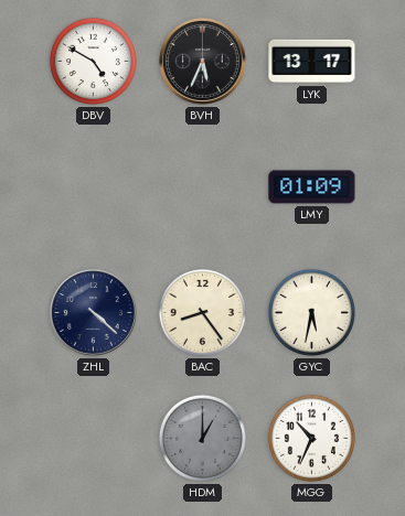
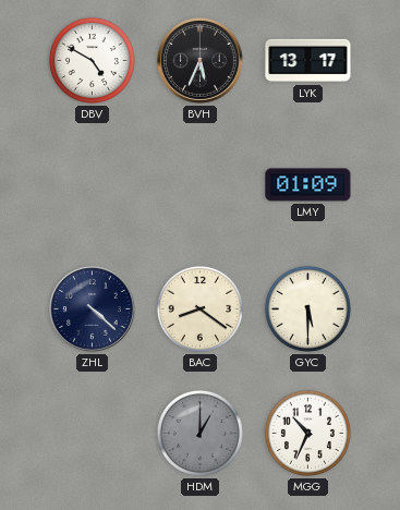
BAC: 8:24 -> 8:21
GYC: 5:32 -> 5:30
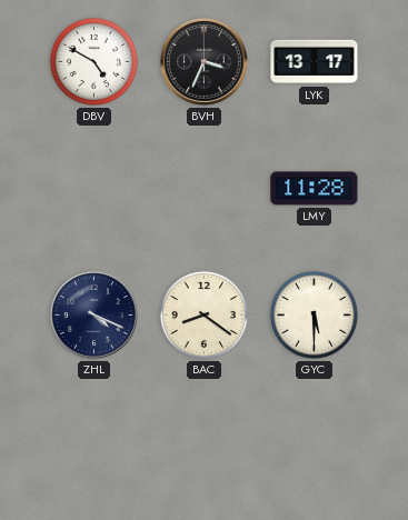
BVH: 5:34 -> 3:34
LMY: 01:09 -> 11:28
ZHL: 4:22 -> 4:19
HDM: 1:00 -> none
MGG: 10:34 -> none
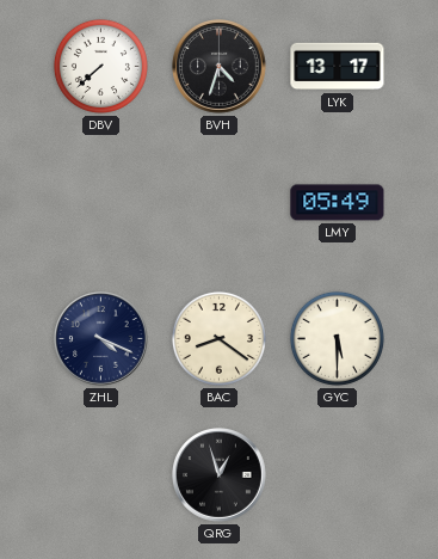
DBV: 4:50 -> 7:38
BVH: 3:34 -> 4:33
LMY: 11:28 -> 05:49
QRG: none -> 12:57
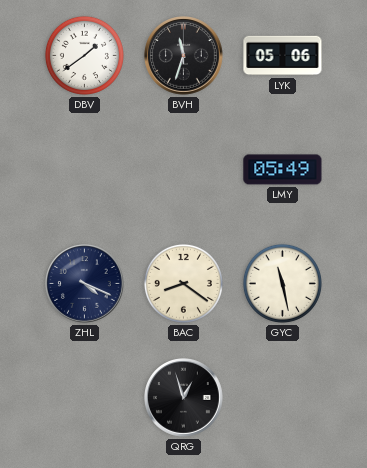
DBV: 7:38 -> 1:39
BVH: 4:33 -> 11:33
LYK: 13:17 -> 05:06
GYC: 5:30 -> 11:28
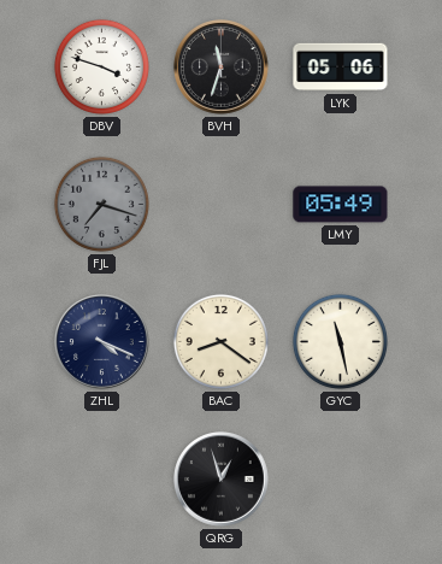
DBV: 1:39 -> 3:48
FJL: none -> 7:18
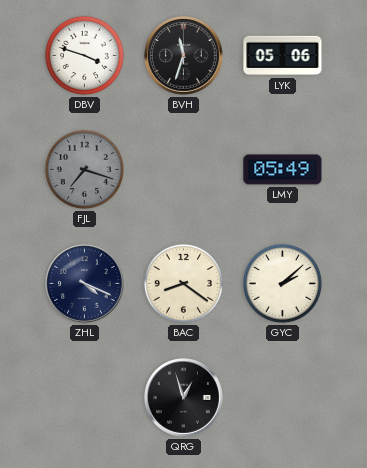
GYC: 11:28 -> 2:08
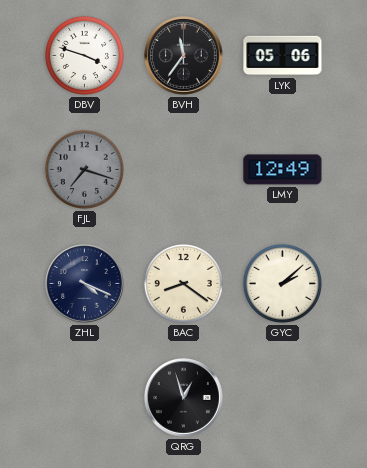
BVH: 11:33 -> 11:36
LMY: 05:49 -> 12:49
